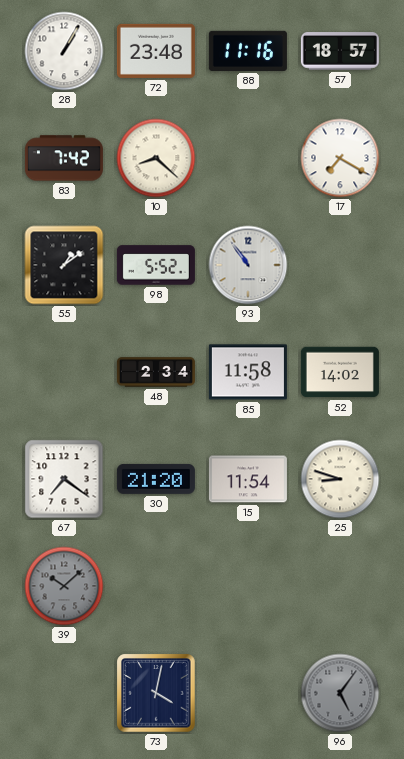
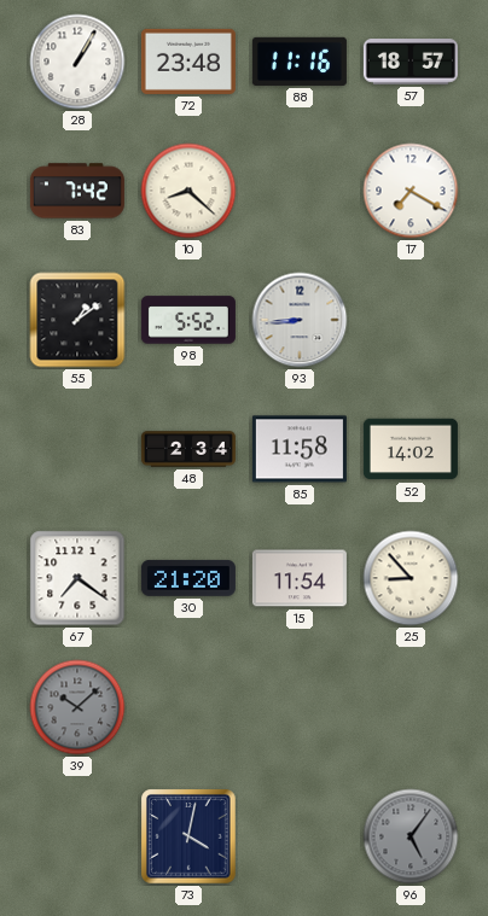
93: 10:54 -> 8:44
25: 8:48 -> 8:53
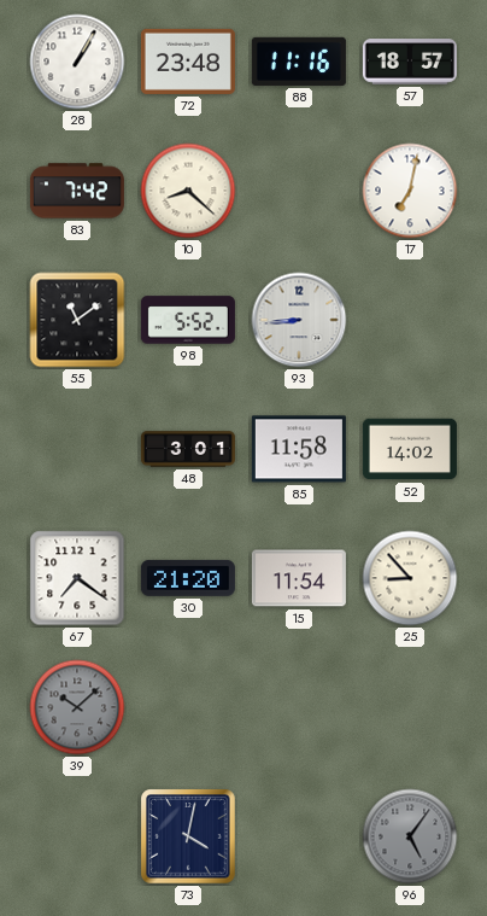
17: 7:20 -> 7:02
55: 1:09 -> 11:09
48: 2:34 -> 3:01
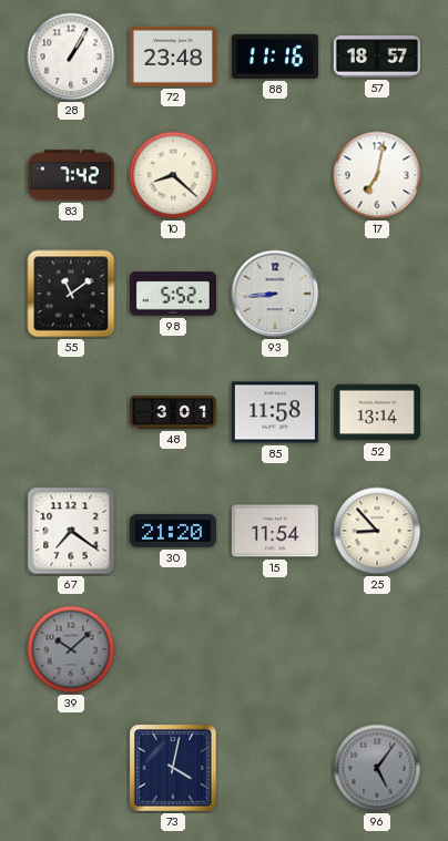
52: 14:02 -> 13:14
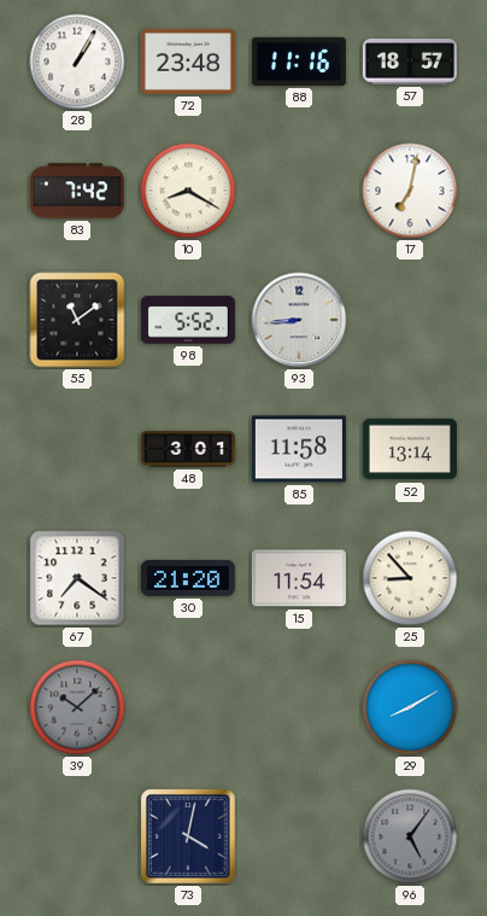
10: 8:22 -> 8:20
29: none -> 8:10
